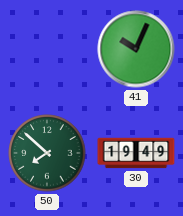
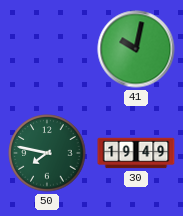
41: 10:04 -> 10:02
50: 7:52 -> 7:47
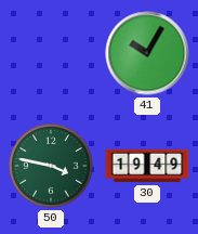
41: 10:02 -> 10:05
50: 7:47 -> 3:47
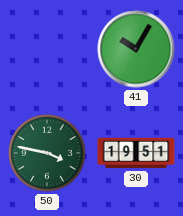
30: 19:49 -> 19:51
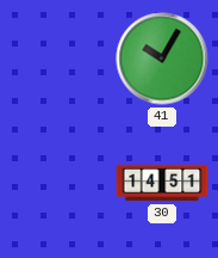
50: 3:47 -> none
30: 19:51 -> 14:51
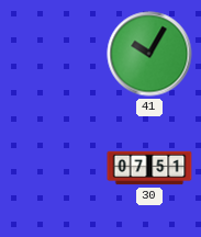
30: 14:51 -> 07:51
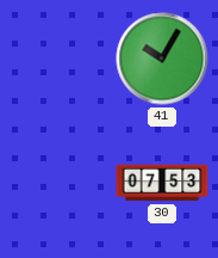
30: 07:51 -> 07:53
